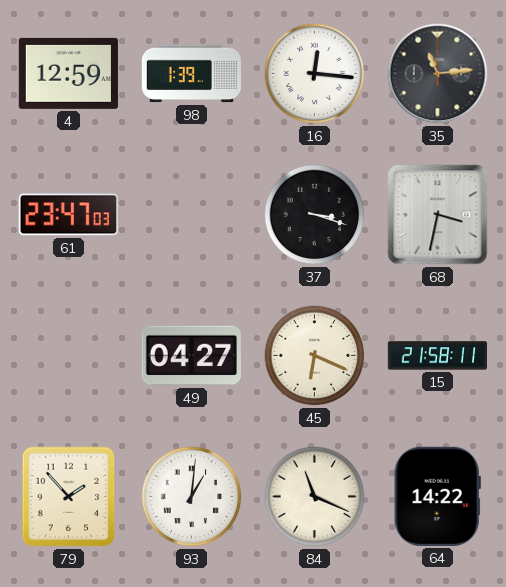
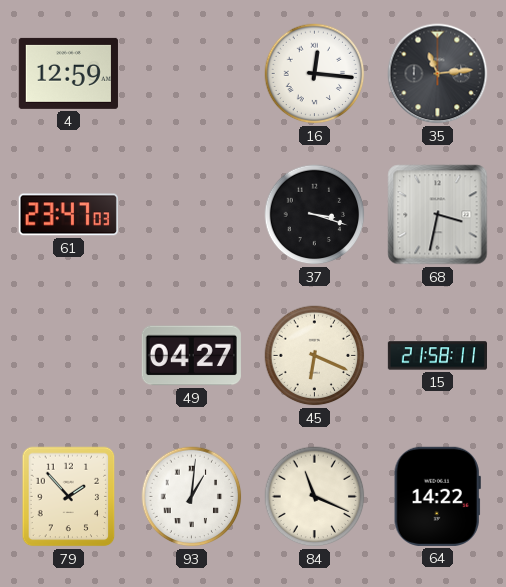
98: 1:39 -> none
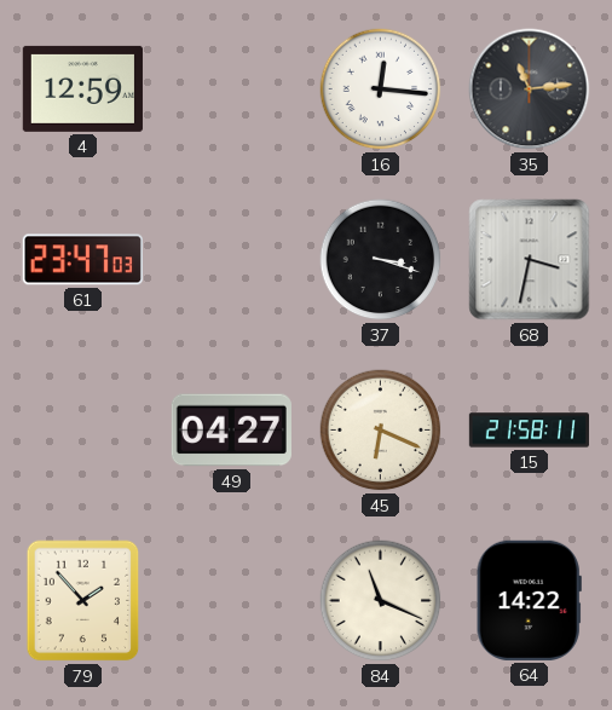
93: 1:01 -> none
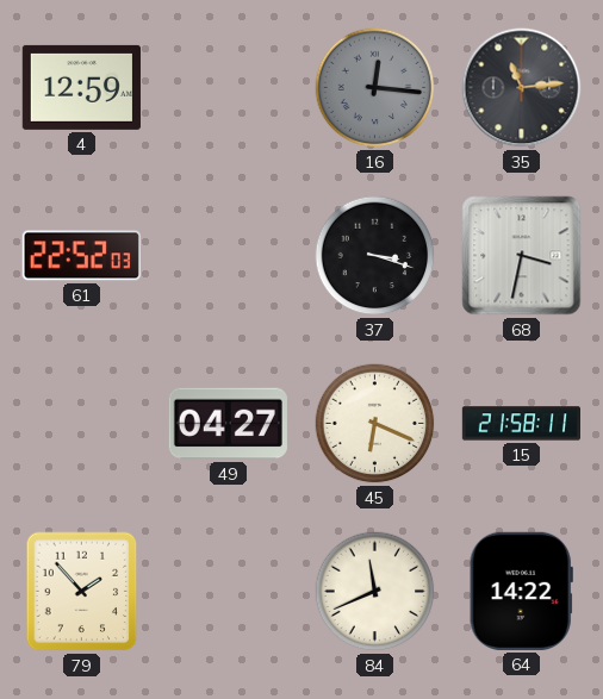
16 dial: white -> grey
61: 23:47 -> 22:52
84: 11:19 -> 11:41
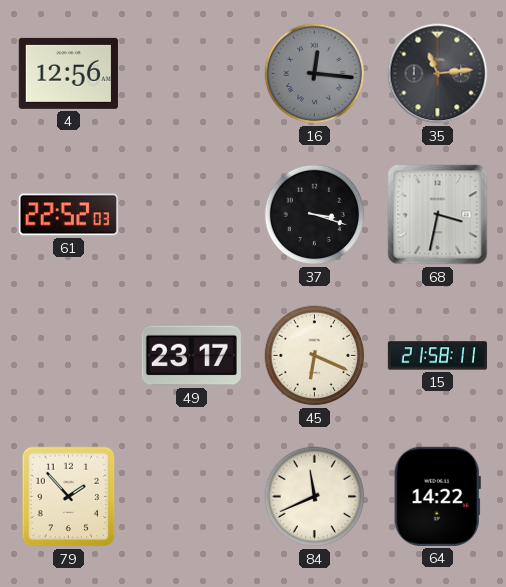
4: 12:59 -> 12:56
49: 04:27 -> 23:17
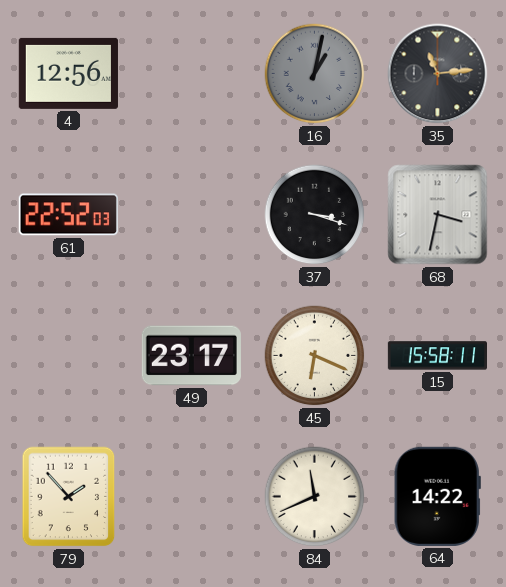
16: 12:16 -> 1:02
15: 21:58 -> 15:58
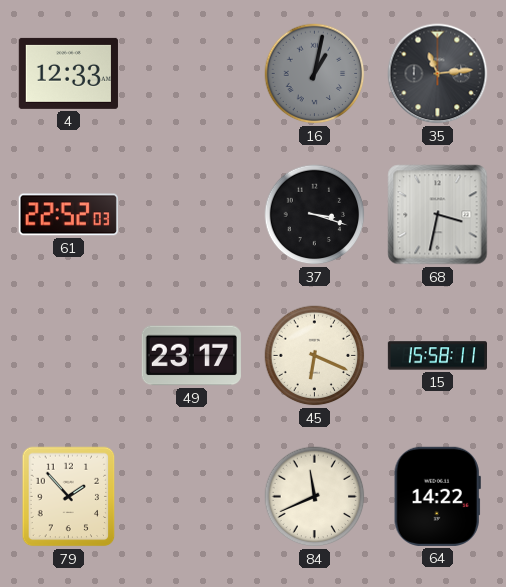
4: 12:56 -> 12:33
